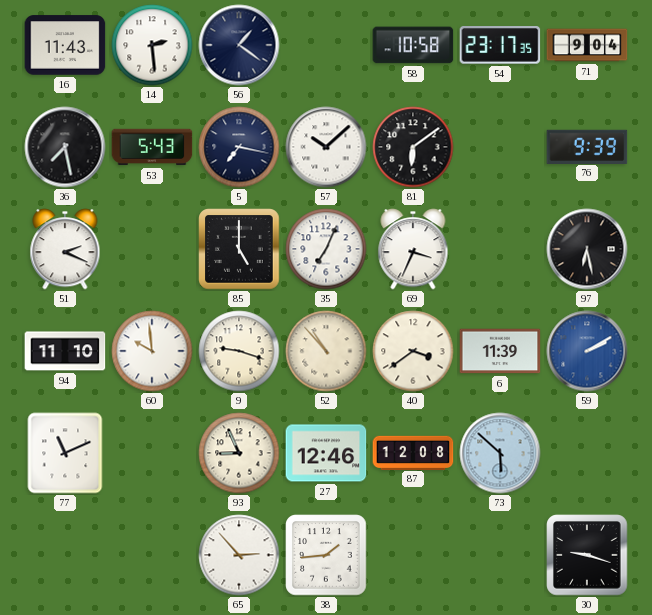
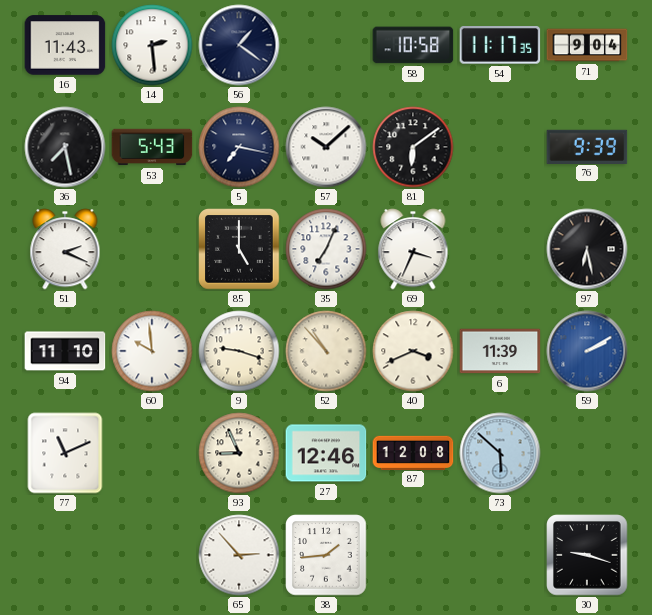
54: 23:17 -> 11:17
40: 3:39 -> 3:41
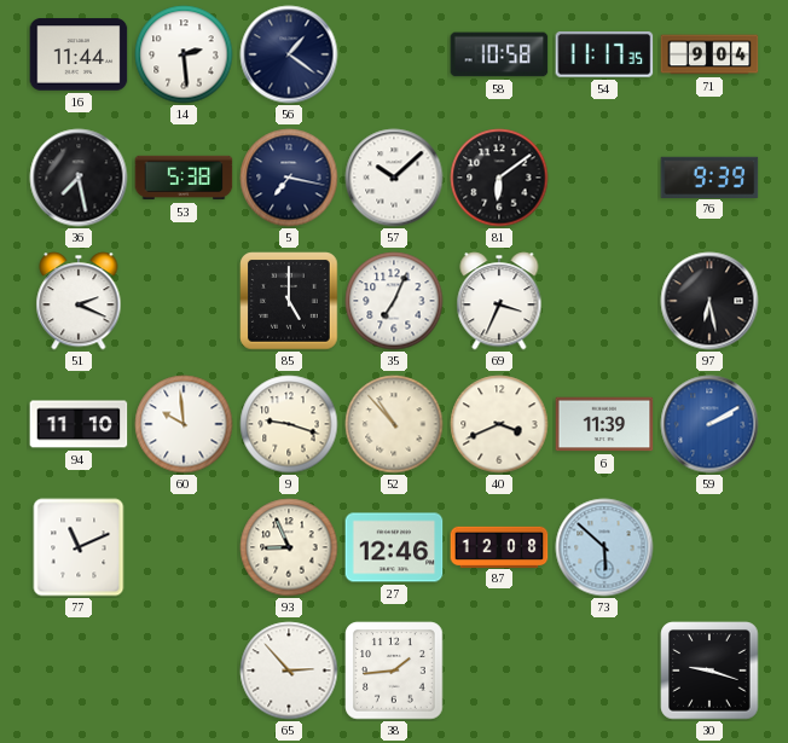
16: 11:43 -> 11:44
53: 5:43 -> 5:38
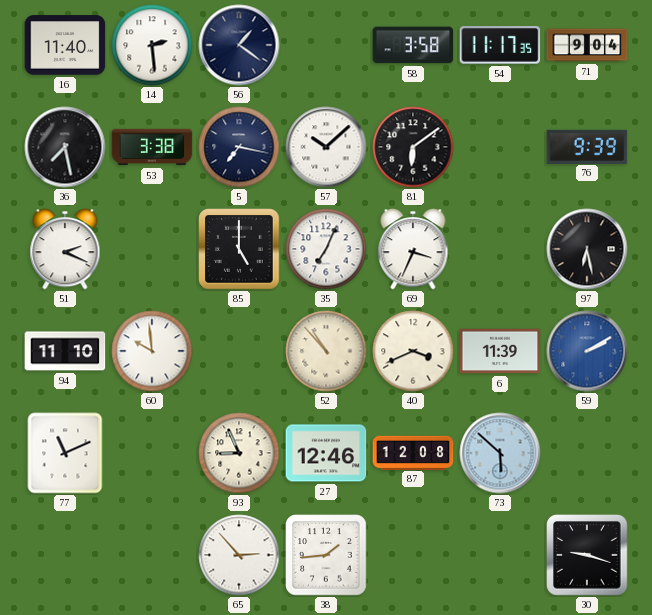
16: 11:44 -> 11:40
58: 10:58 -> 3:58
53: 5:38 -> 3:38
9: 9:18 -> none
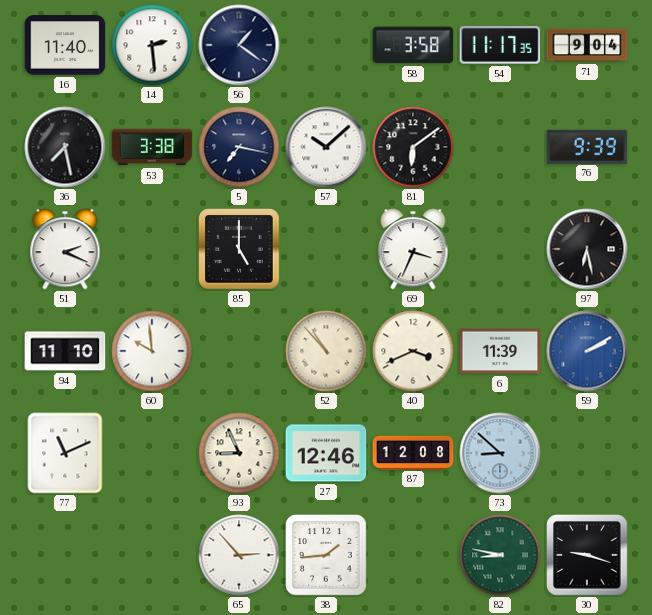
35: 7:04 -> none
73: 5:52 -> 8:52
82: none -> 8:47
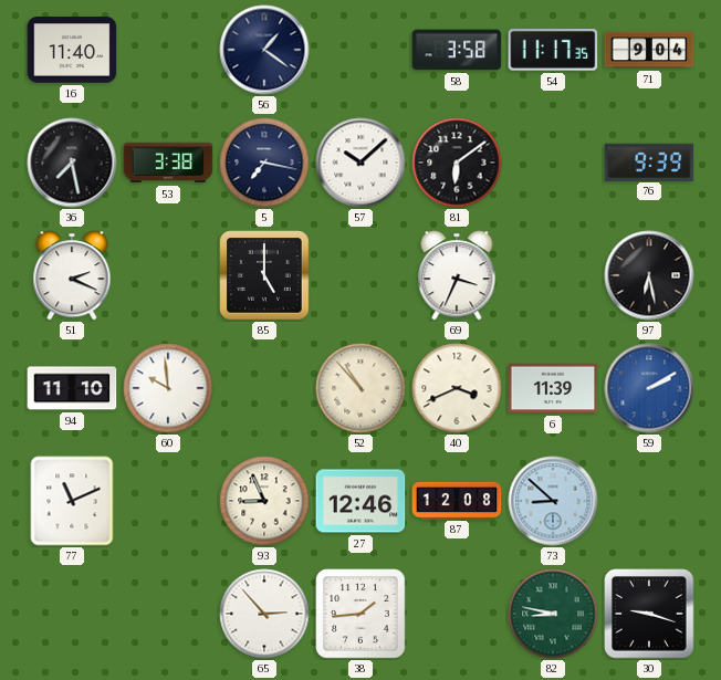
14: 2:29 -> none
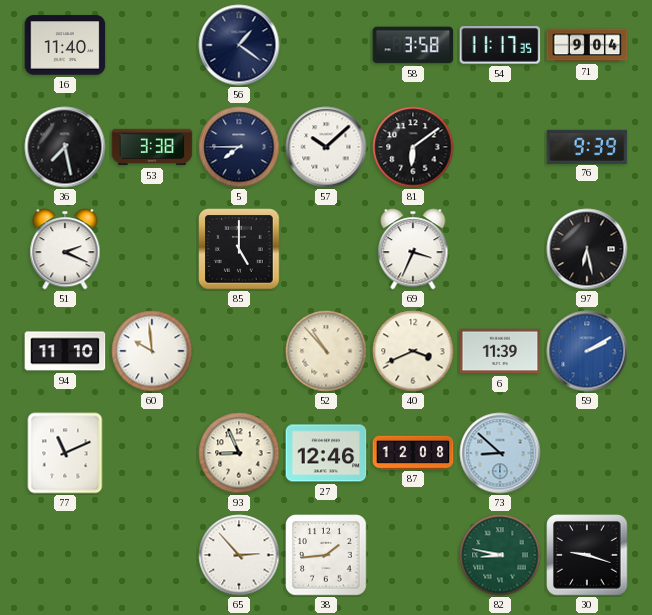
5: 7:17 -> 7:45
